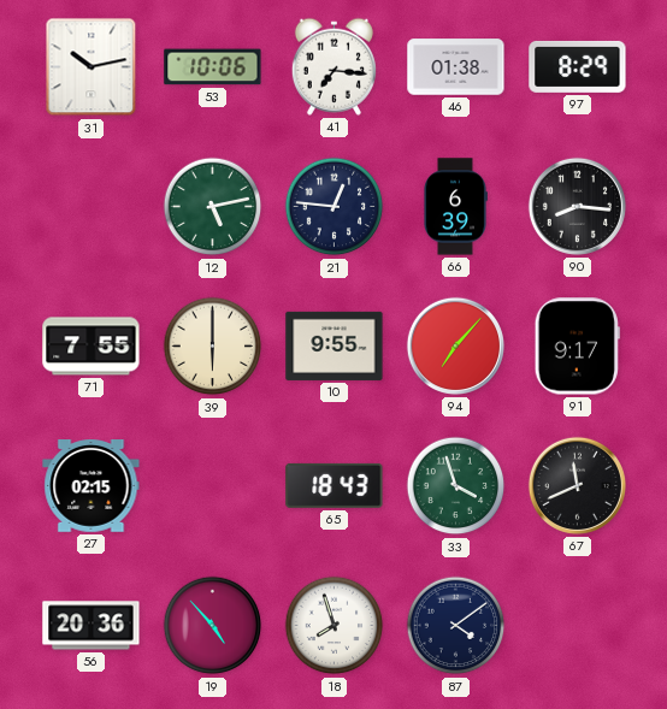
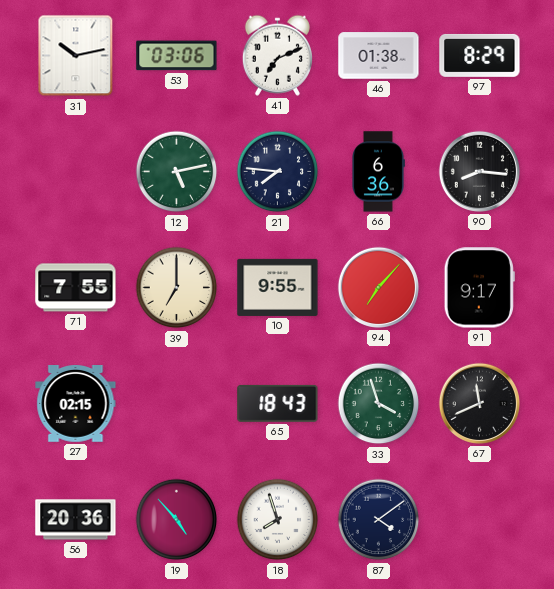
53: 10:06 -> 03:06
41: 7:16 -> 7:11
21: 12:46 -> 7:46
66: 6:39 -> 6:36
39: 6:00 -> 7:00
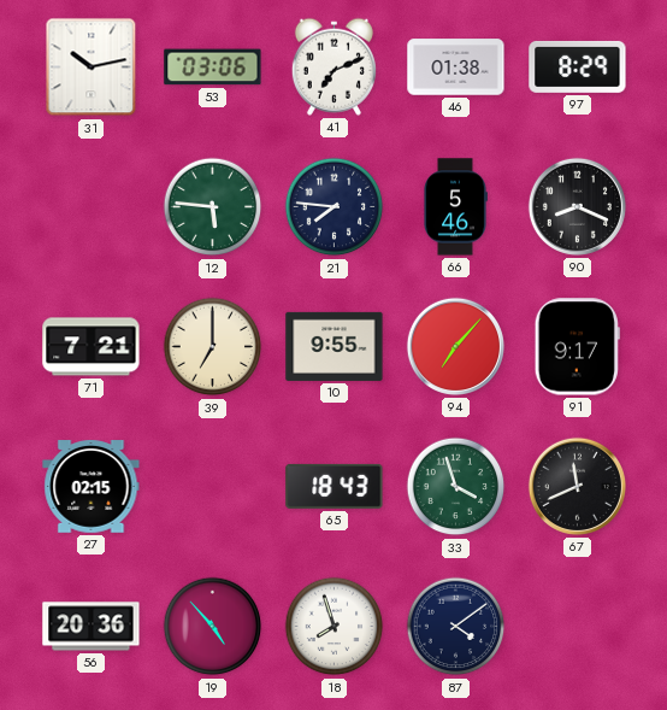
12: 5:13 -> 5:46
66: 6:36 -> 5:46
90: 8:16 -> 8:19
71: 7:55 -> 7:21
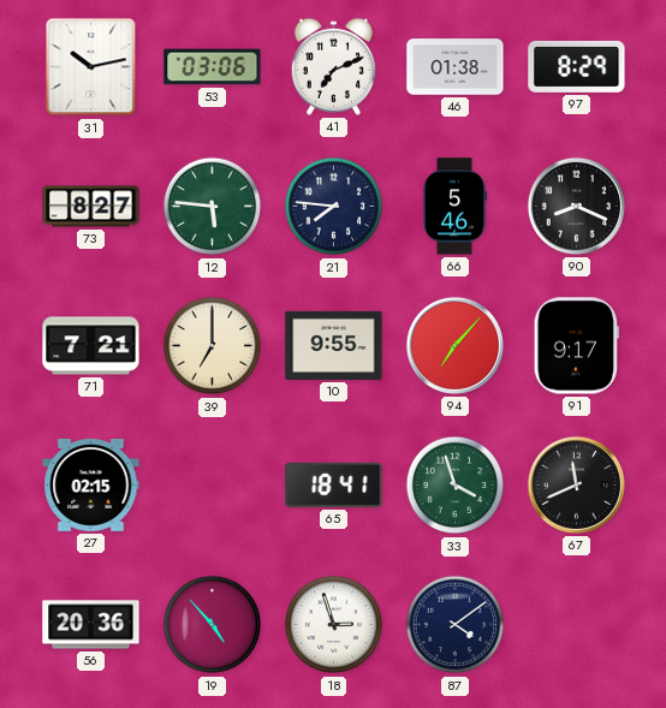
73: none -> 8:27
65: 18:43 -> 18:41
18: 7:57 -> 2:57
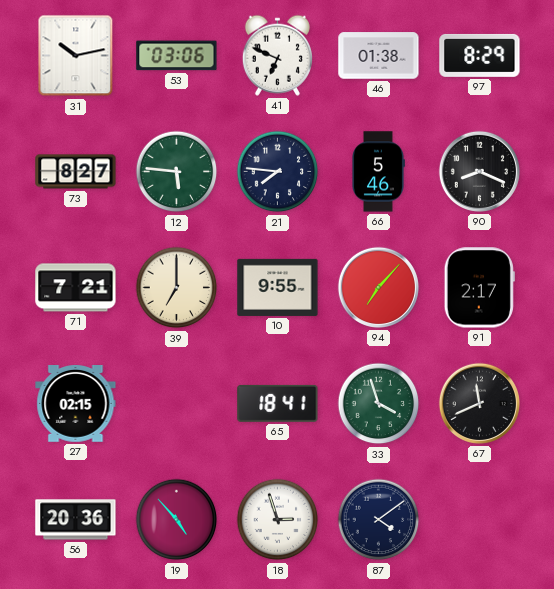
41: 7:11 -> 6:49
91: 9:17 -> 2:17
